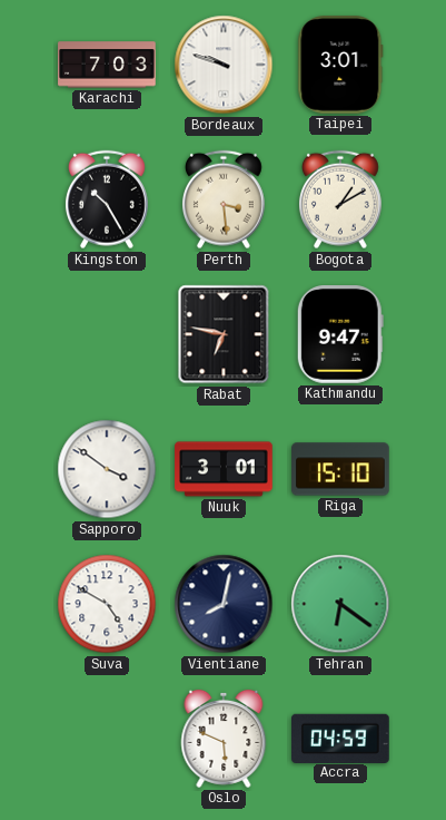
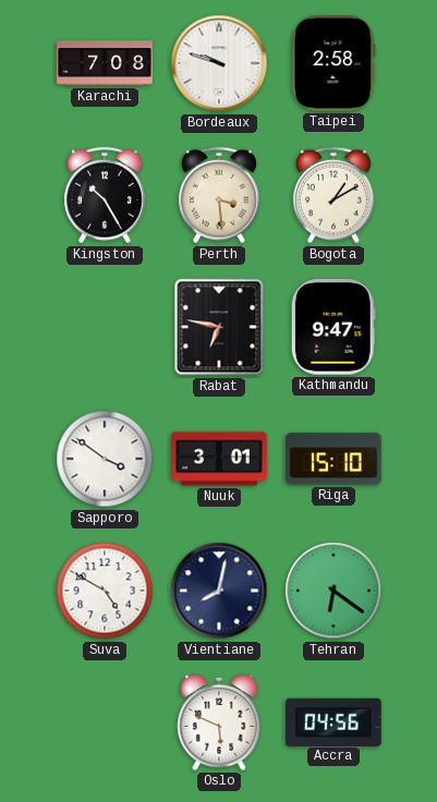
Karachi: 7:03 -> 7:08
Taipei: 3:01 -> 2:58
Accra: 04:59 -> 04:56
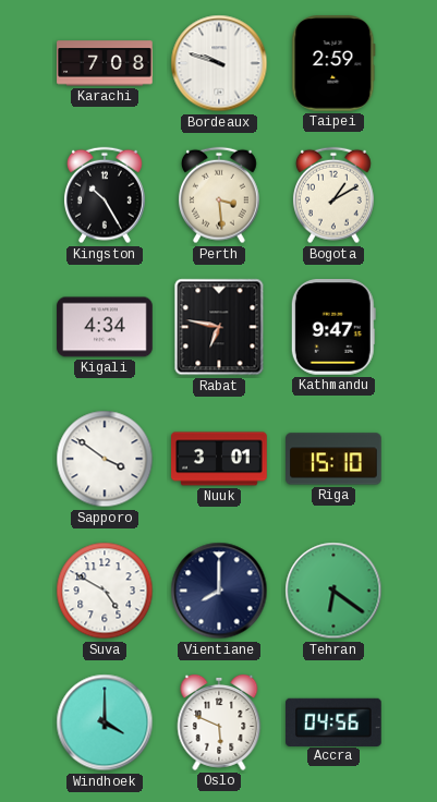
Taipei: 2:58 -> 2:59
Kigali: none -> 4:34
Vientiane: 8:02 -> 8:00
Windhoek: none -> 4:00
